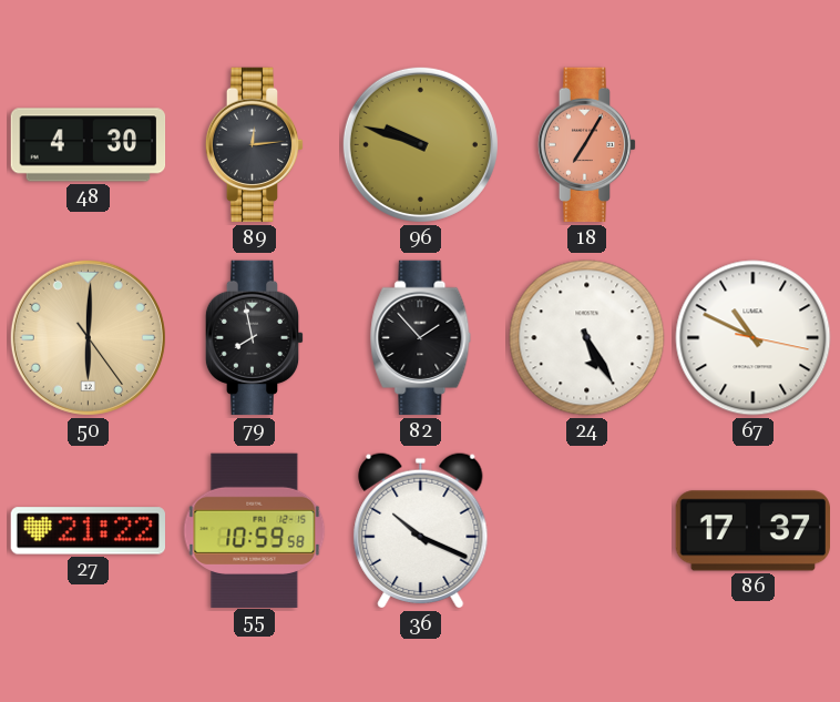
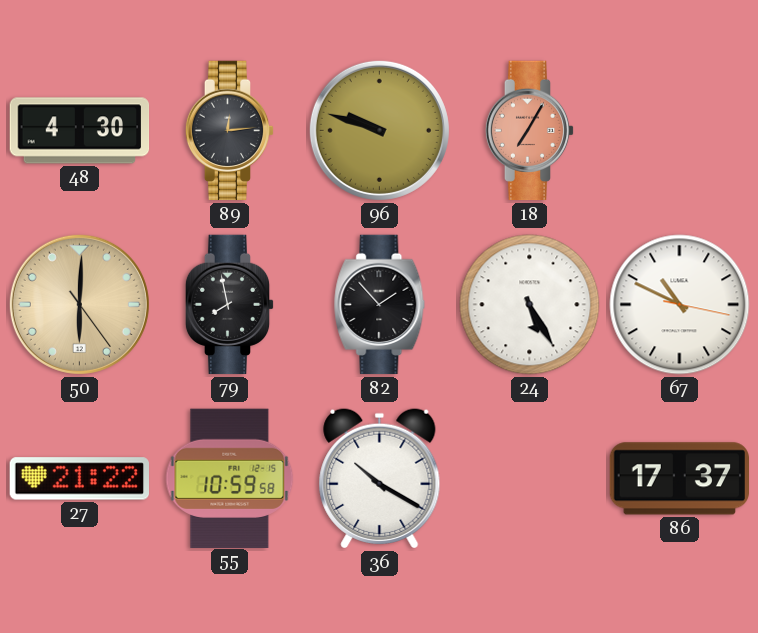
36: 10:19 -> 10:20
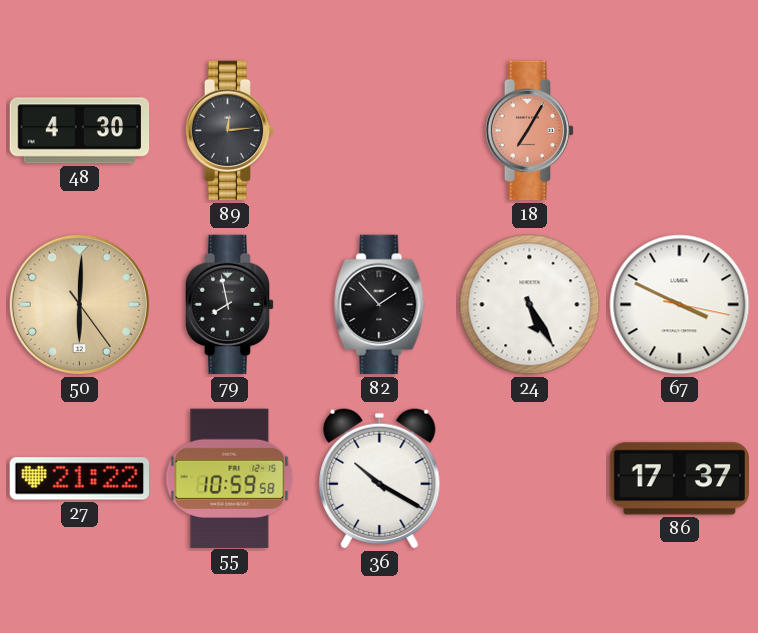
96: 9:48 -> none
67: 10:49 -> 3:49
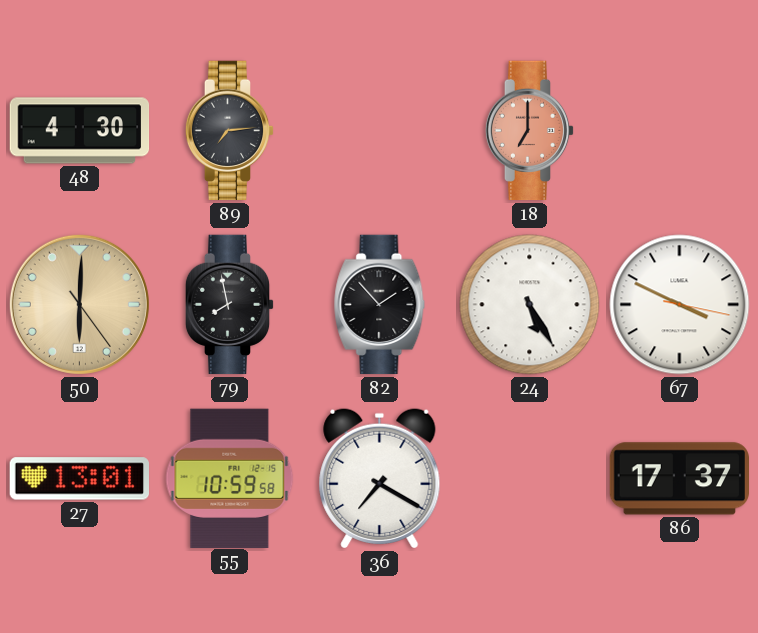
89: 12:14 -> 7:14
18: 7:05 -> 7:00
27: 21:22 -> 13:01
36: 10:20 -> 7:20
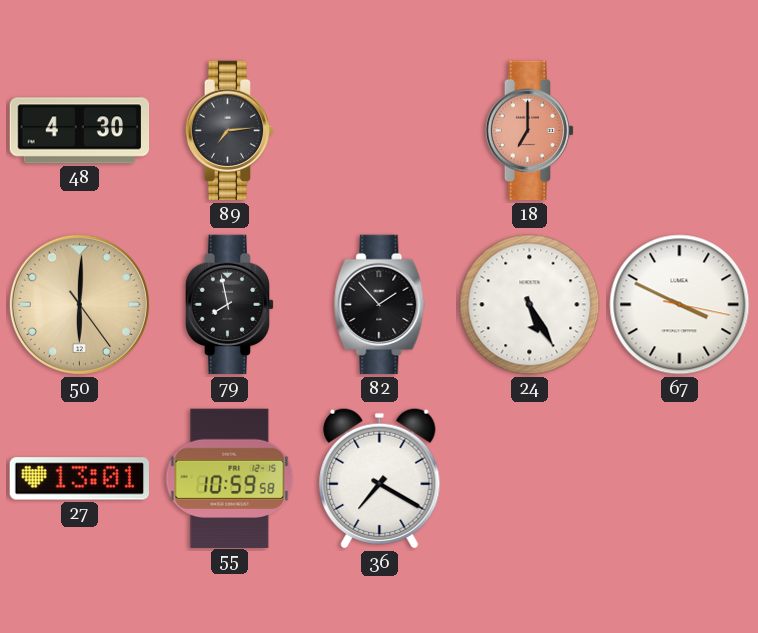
86: 17:37 -> none
